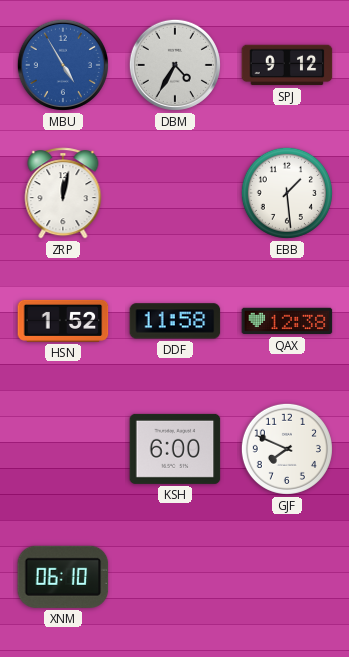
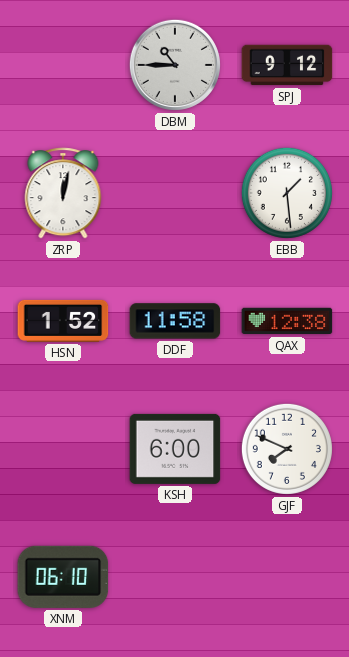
MBU: 4:55 -> none
DBM: 4:35 -> 10:45
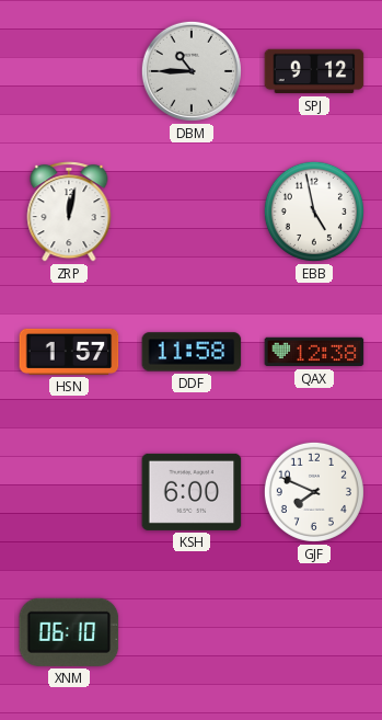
EBB: 1:29 -> 4:58
HSN: 1:52 -> 1:57
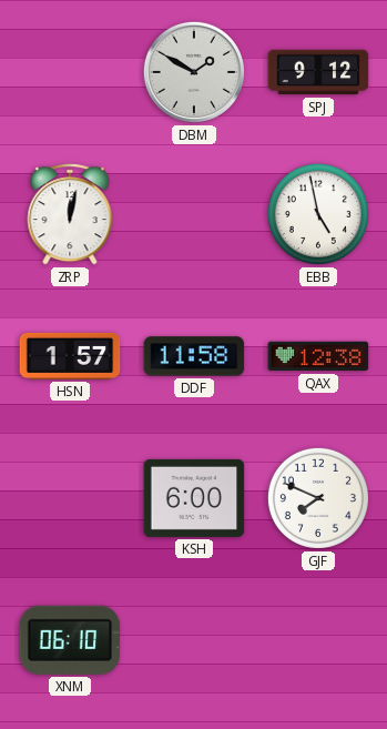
DBM: 10:45 -> 1:50
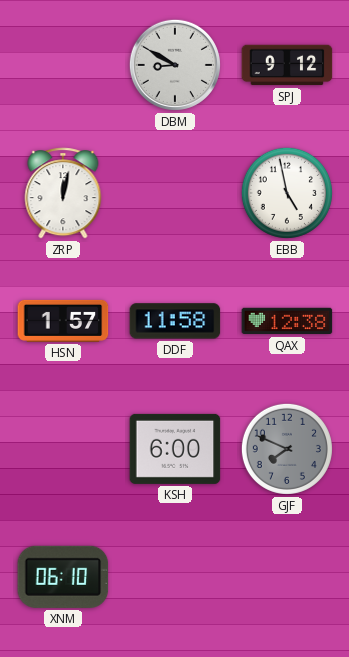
DBM: 1:50 -> 8:50
GJF dial: white -> grey
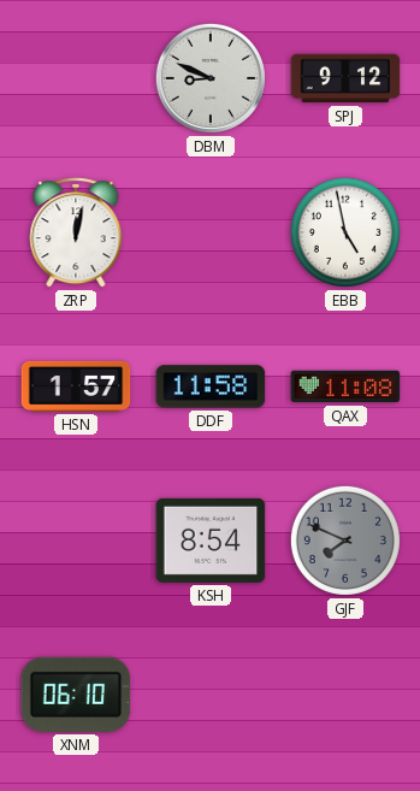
DBM: 8:50 -> 8:49
QAX: 12:38 -> 11:08
KSH: 6:00 -> 8:54
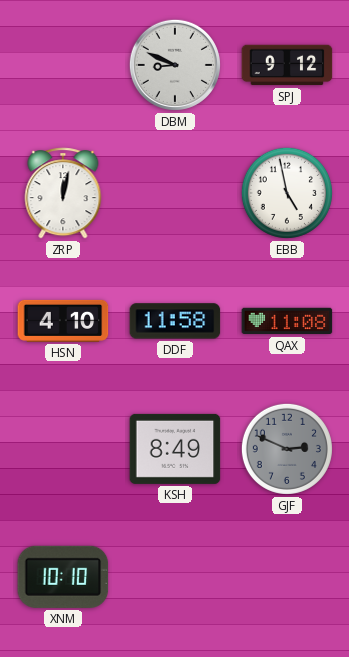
HSN: 1:57 -> 4:10
KSH: 8:54 -> 8:49
GJF: 7:49 -> 2:49
XNM: 06:10 -> 10:10
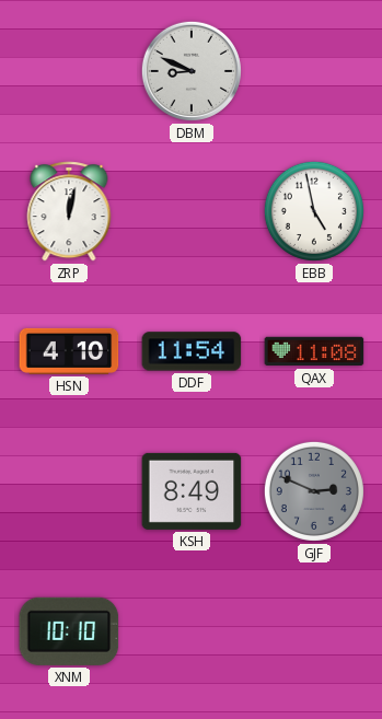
SPJ: 9:12 -> none
DDF: 11:58 -> 11:54
